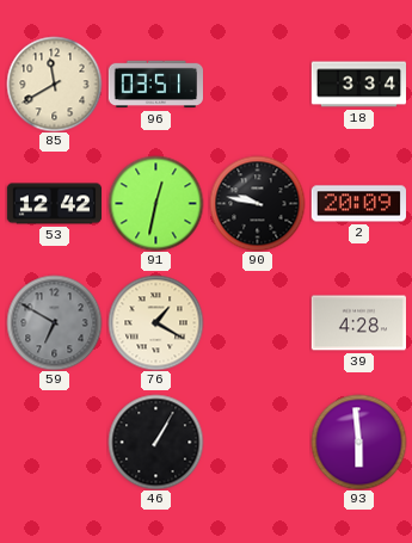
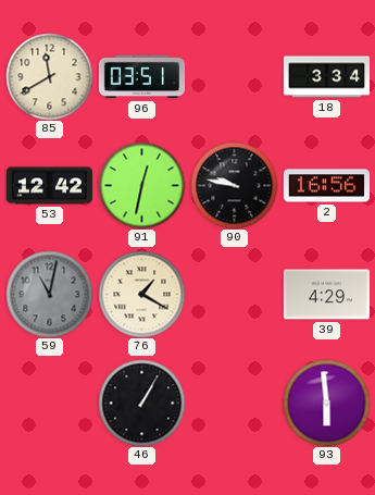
2: 20:09 -> 16:56
59: 6:50 -> 11:02
39: 4:28 -> 4:29
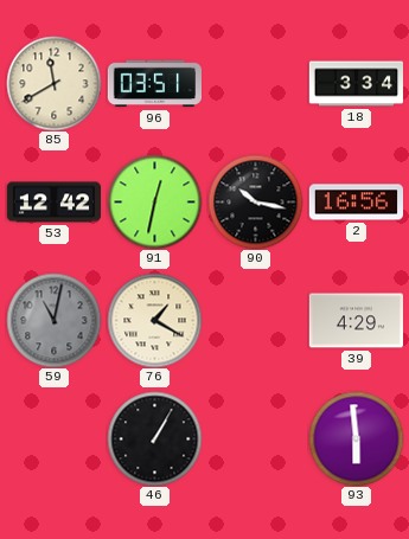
90: 9:47 -> 10:17
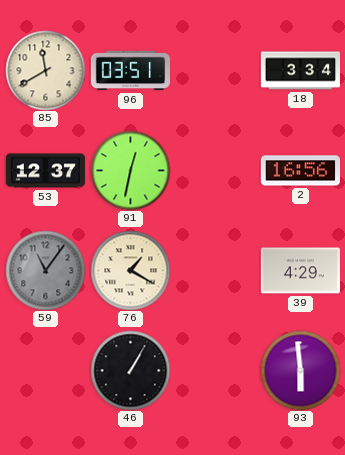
53: 12:42 -> 12:37
90: 10:17 -> none
59: 11:02 -> 11:06
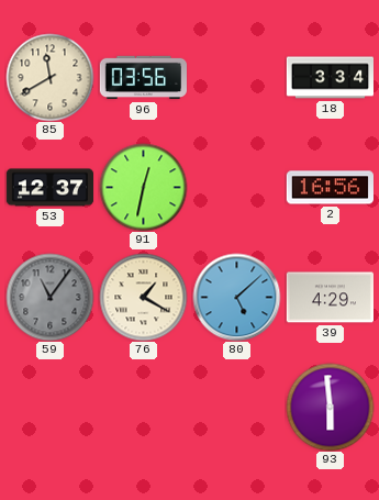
96: 03:51 -> 03:56
80: none -> 5:08
46: 1:05 -> none
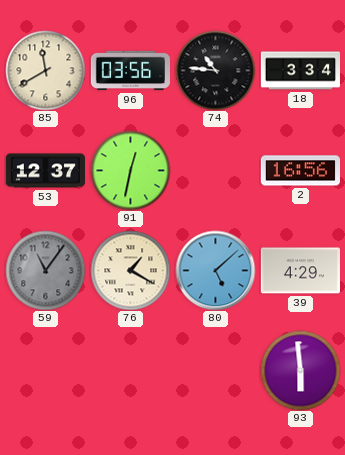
74: none -> 10:46
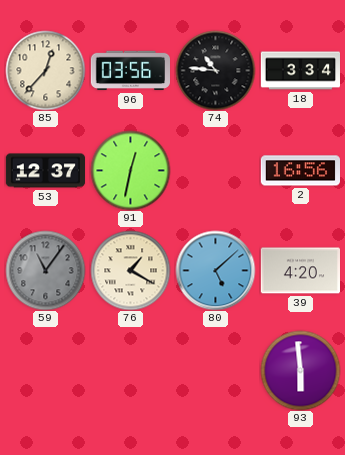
85: 11:40 -> 12:37
39: 4:29 -> 4:20
